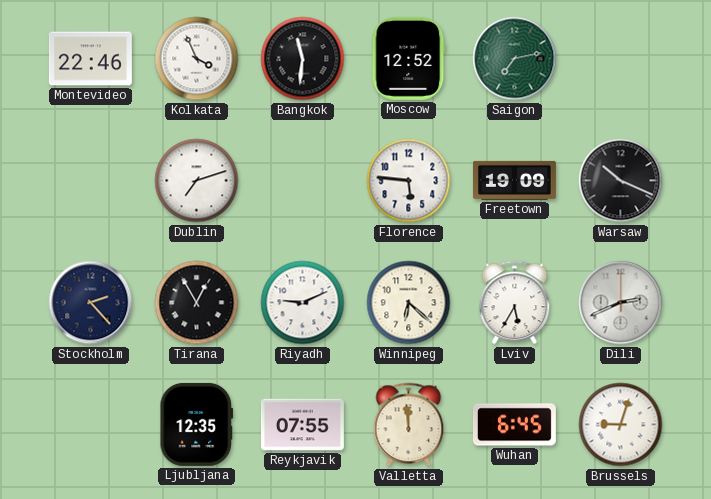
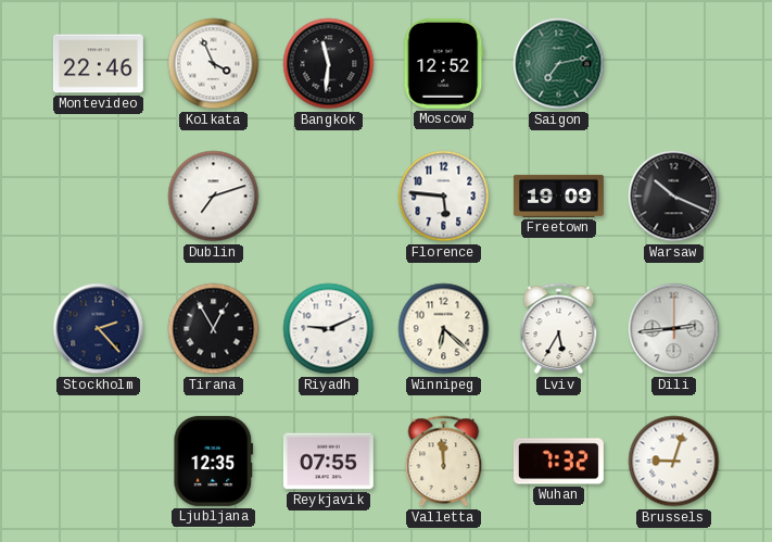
Dili: 2:41 -> 2:44
Wuhan: 6:45 -> 7:32
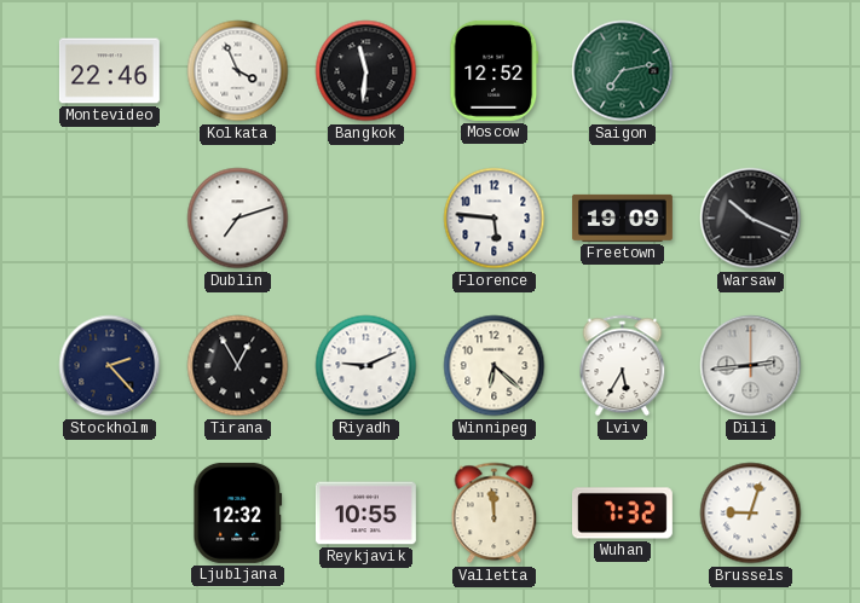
Ljubljana: 12:35 -> 12:32
Reykjavik: 07:55 -> 10:55
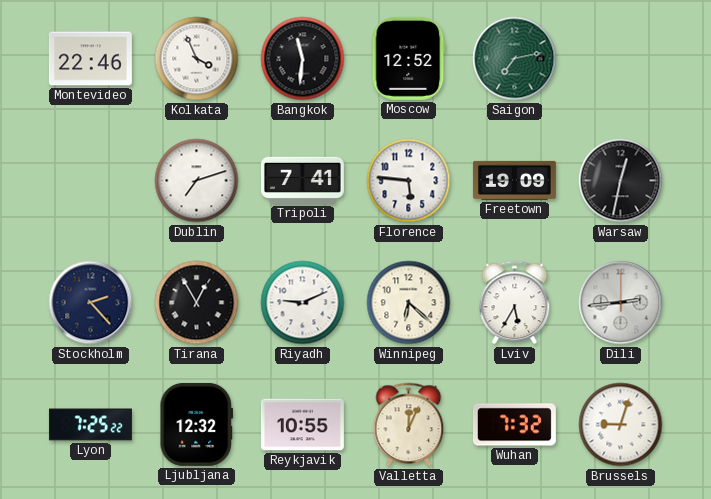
Tripoli: none -> 7:41
Warsaw: 10:19 -> 12:32
Lyon: none -> 7:25
Valletta: 11:59 -> 12:04
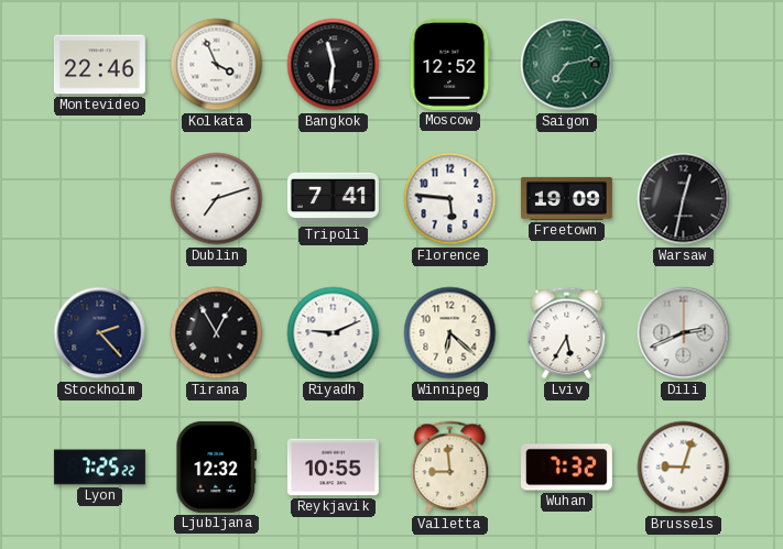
Dili: 2:44 -> 2:41
Valletta: 12:04 -> 8:59
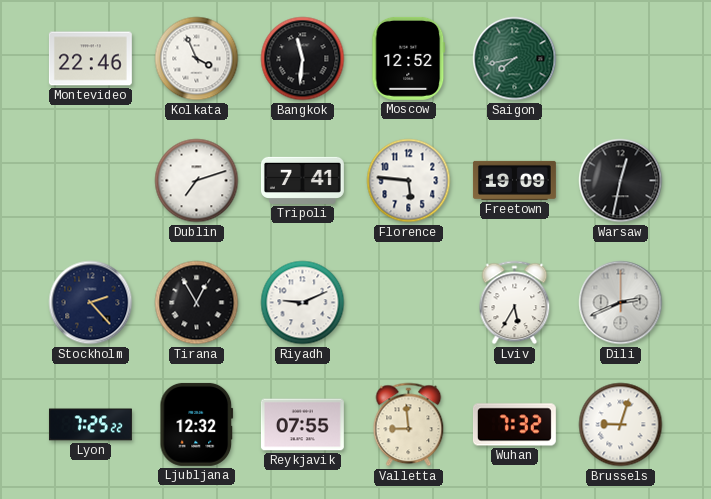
Saigon: 7:13 -> 7:43
Winnipeg: 6:22 -> none
Reykjavik: 10:55 -> 07:55
